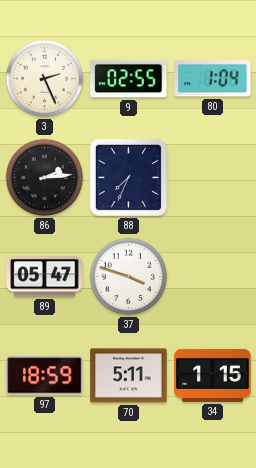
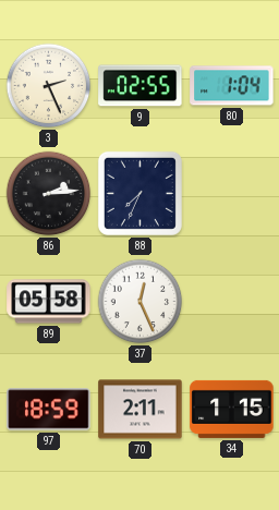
89: 05:47 -> 05:58
37: 3:48 -> 12:26
70: 5:11 -> 2:11
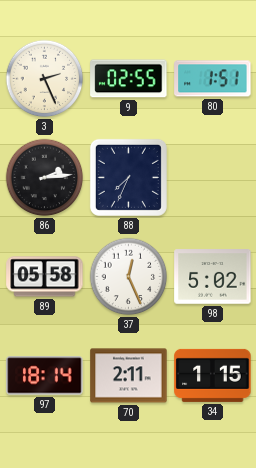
80: 1:04 -> 1:51
98: none -> 5:02
97: 18:59 -> 18:14
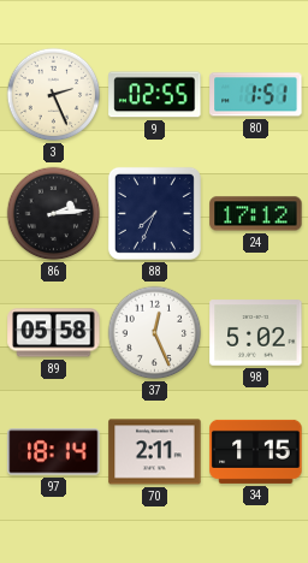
24: none -> 17:12
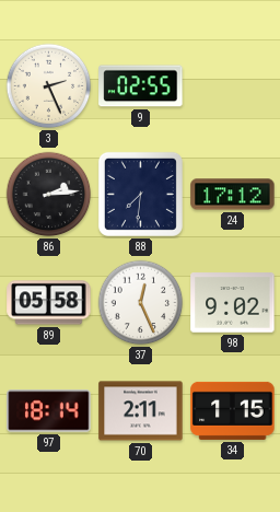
80: 1:51 -> none
88: 7:34 -> 7:31
98: 5:02 -> 9:02
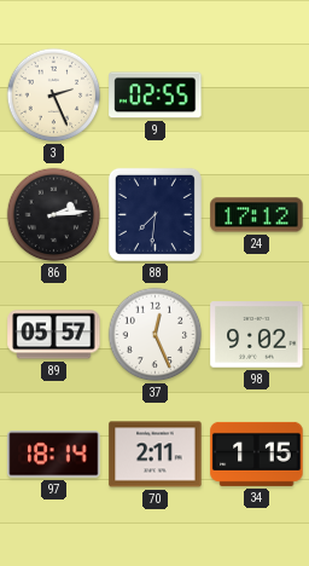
89: 05:58 -> 05:57
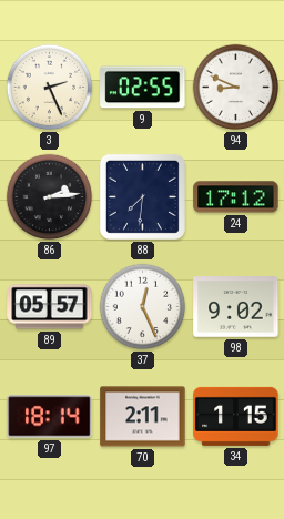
94: none -> 8:49
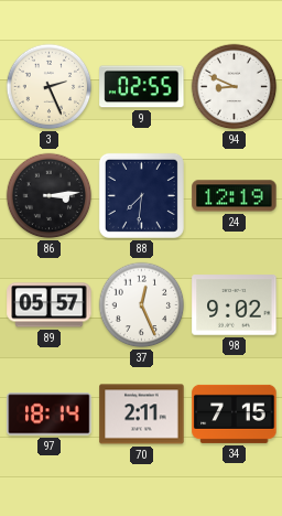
86: 2:14 -> 3:14
24: 17:12 -> 12:19
34: 1:15 -> 7:15
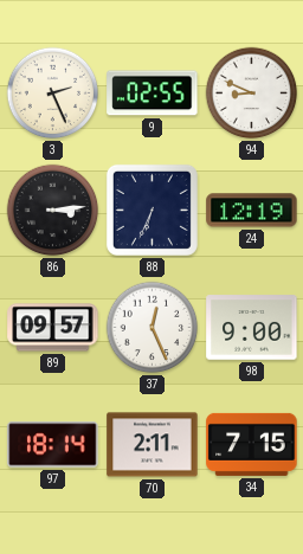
88: 7:31 -> 6:34
89: 05:57 -> 09:57
98: 9:02 -> 9:00
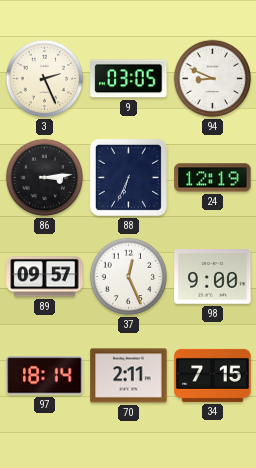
9: 02:55 -> 03:05
